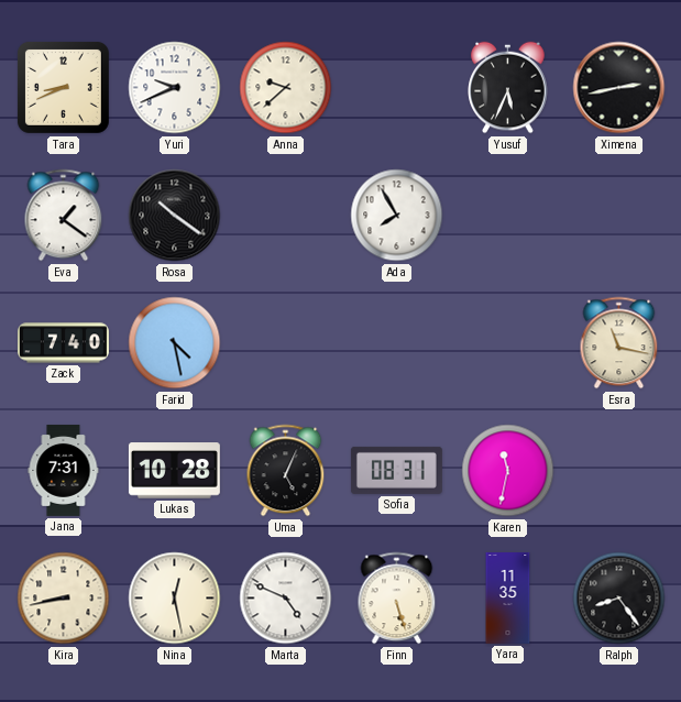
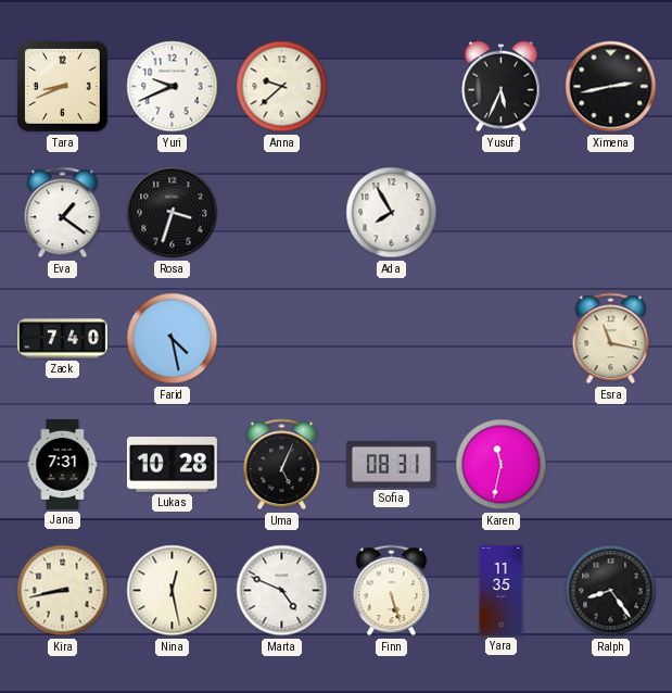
Rosa: 10:21 -> 3:33
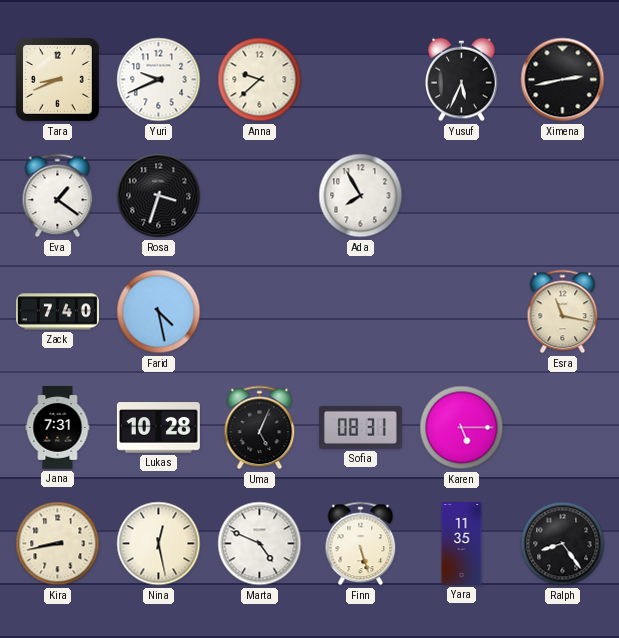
Karen: 11:32 -> 5:15
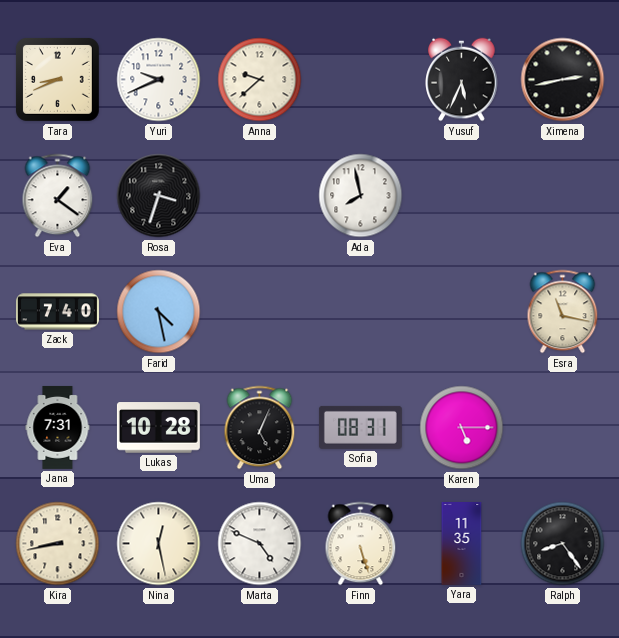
Ada: 7:55 -> 7:58
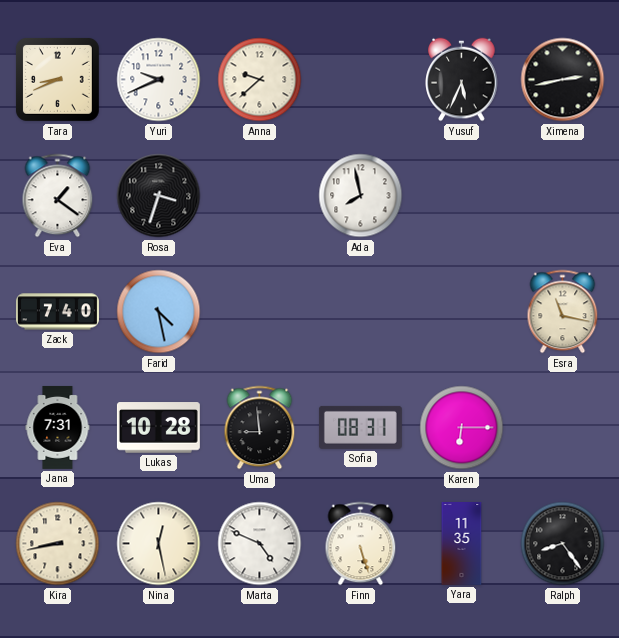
Uma: 5:04 -> 8:59
Karen: 5:15 -> 6:15
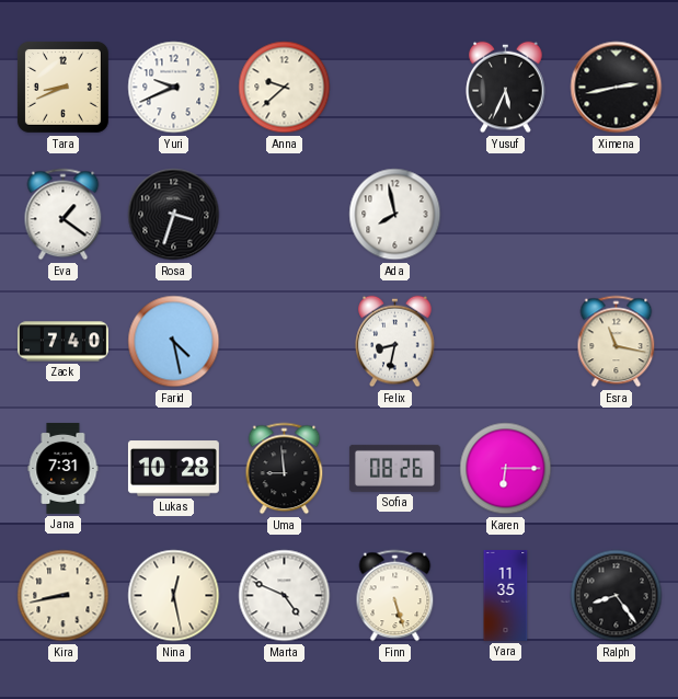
Felix: none -> 8:32
Sofia: 08:31 -> 08:26
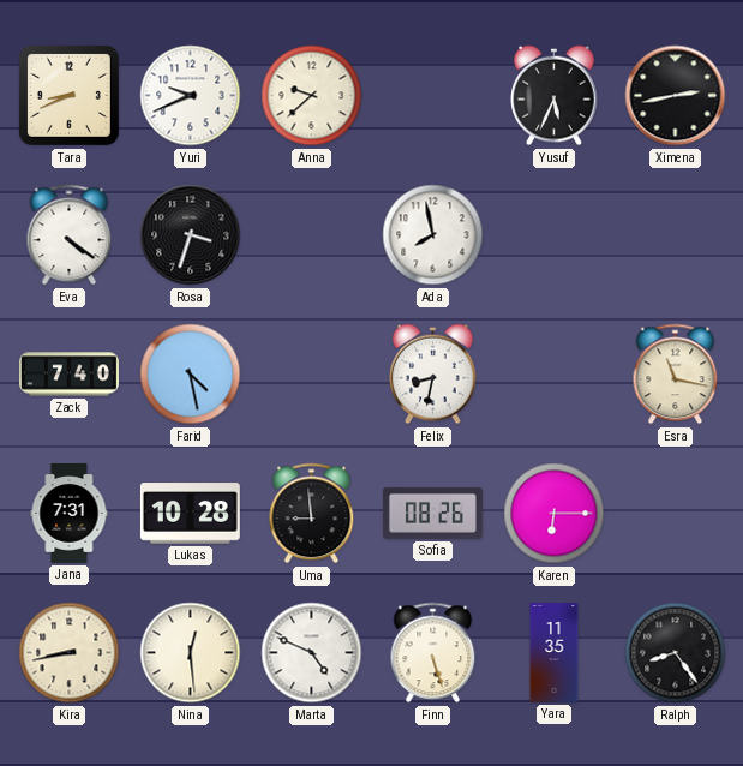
Eva: 1:21 -> 4:21
Nina: 12:28 -> 12:29
